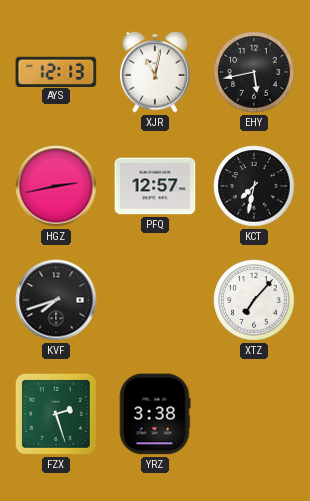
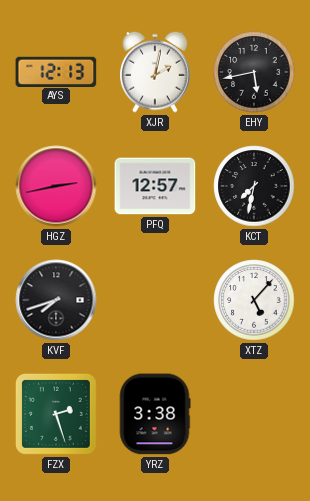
XJR: 11:02 -> 2:02
XTZ: 7:07 -> 5:07
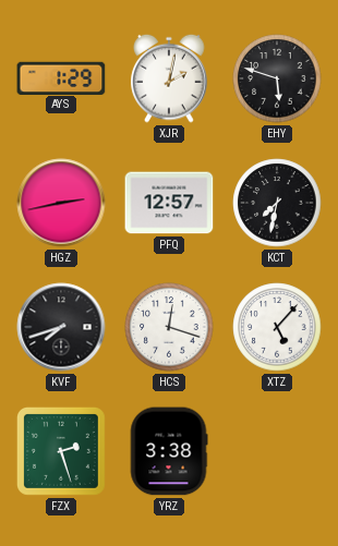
AYS: 12:13 -> 1:29
EHY: 5:43 -> 5:48
HCS: none -> 12:18
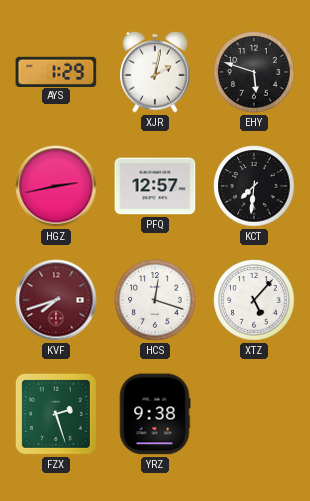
KCT: 7:32 -> 7:31
KVF dial: black -> burgundy
YRZ: 3:38 -> 9:38
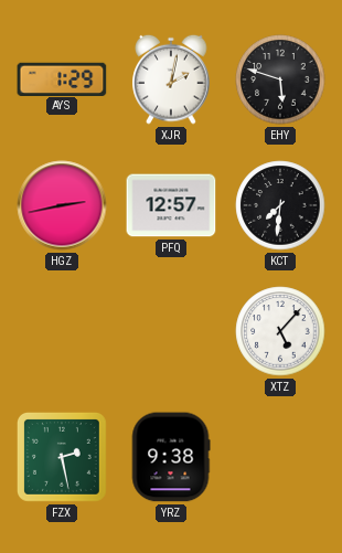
KVF: 7:42 -> none
HCS: 12:18 -> none
FZX: 2:27 -> 2:28
